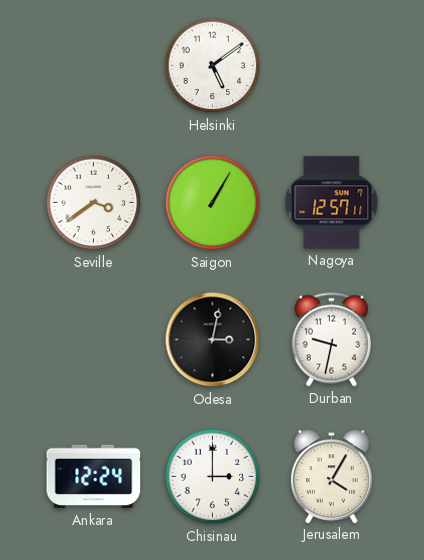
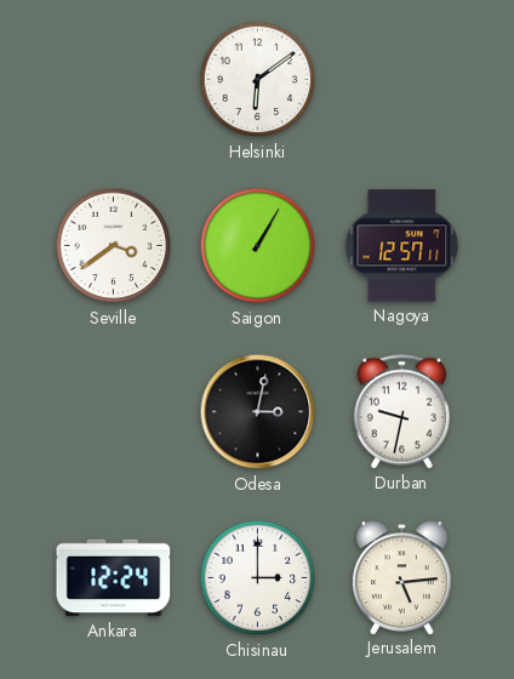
Helsinki: 5:09 -> 6:09
Jerusalem: 4:05 -> 5:14
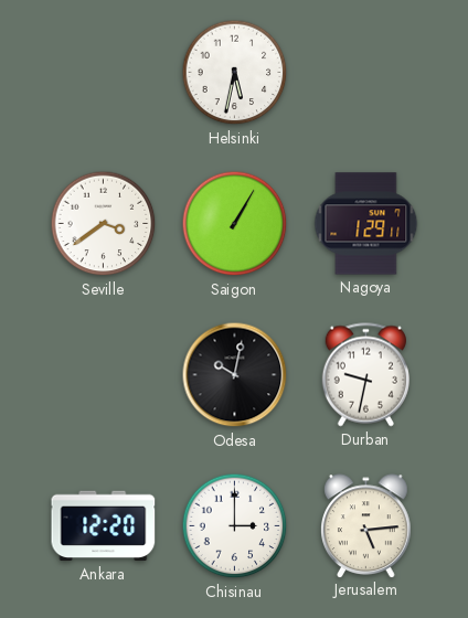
Helsinki: 6:09 -> 5:32
Nagoya: 12:57 -> 1:29
Odesa: 3:02 -> 10:02
Ankara: 12:24 -> 12:20
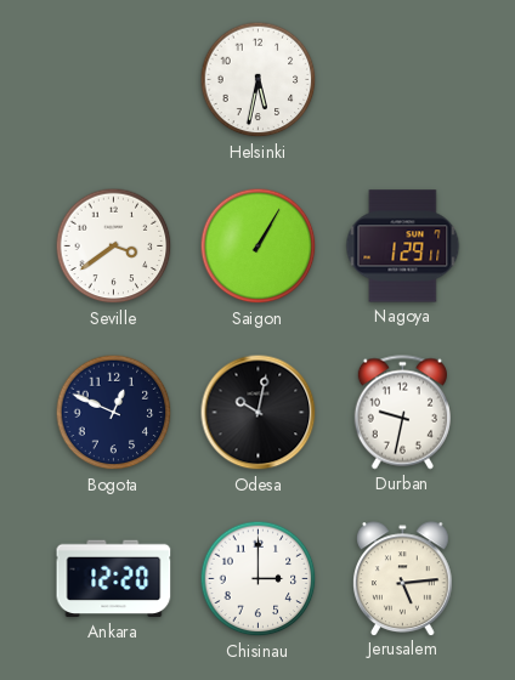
Bogota: none -> 12:49
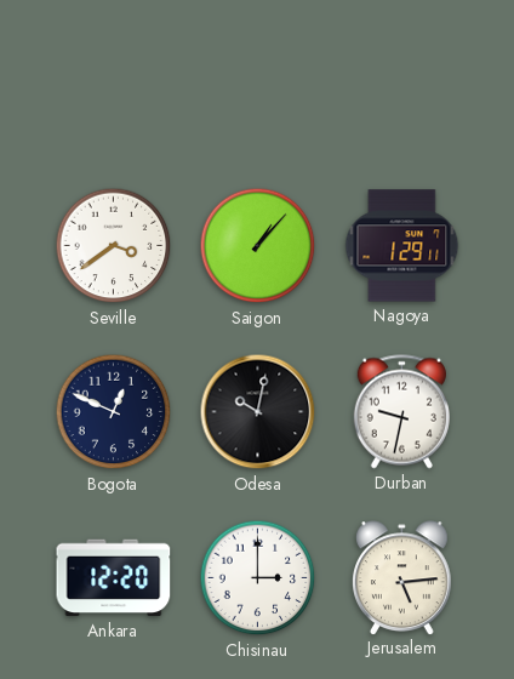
Helsinki: 5:32 -> none
Saigon: 1:05 -> 1:07
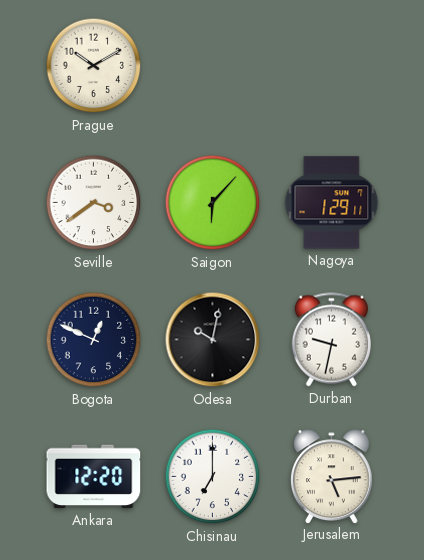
Prague: none -> 10:10
Saigon: 1:07 -> 6:07
Chisinau: 3:00 -> 7:00
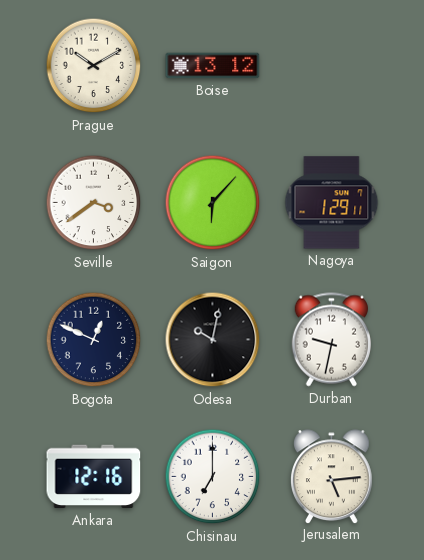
Boise: none -> 13:12
Ankara: 12:20 -> 12:16
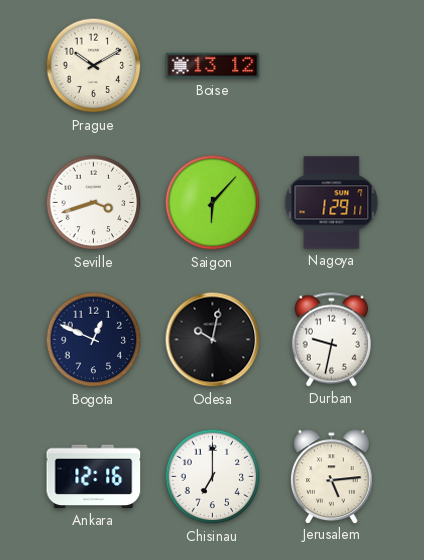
Seville: 3:39 -> 3:42
